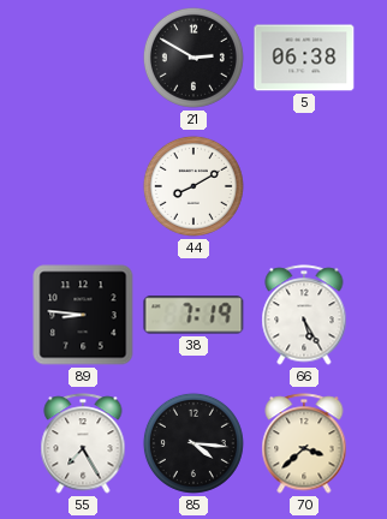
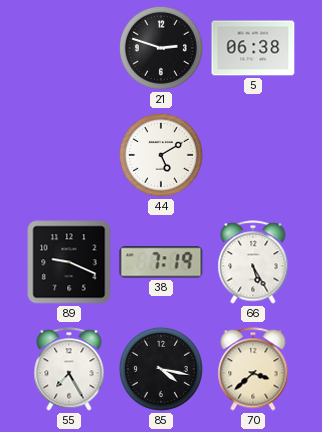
21: 2:50 -> 2:48
44: 8:10 -> 5:10
89: 8:46 -> 9:19
85: 4:16 -> 4:17
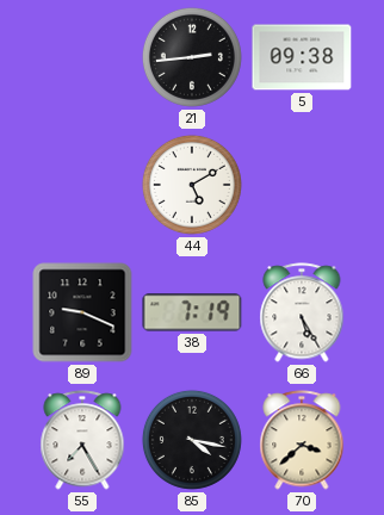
21: 2:48 -> 2:44
5: 06:38 -> 09:38
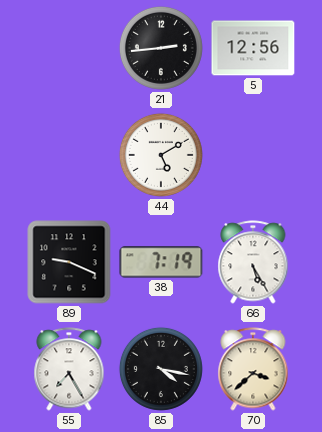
5: 09:38 -> 12:56
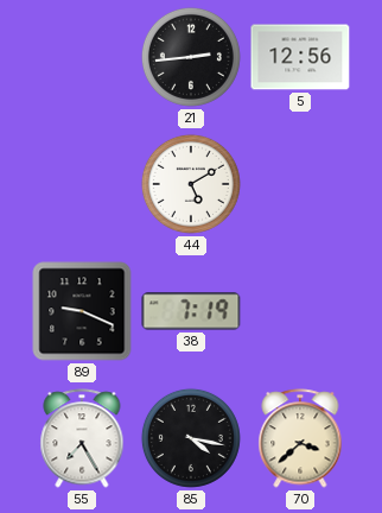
66: 5:25 -> none
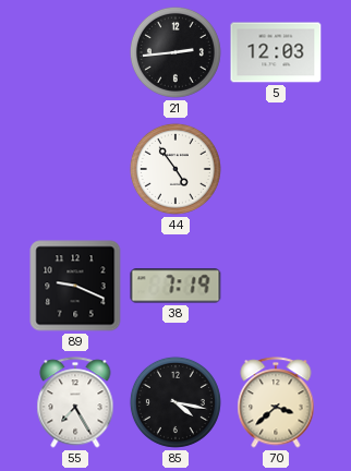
5: 12:56 -> 12:03
44: 5:10 -> 4:54
